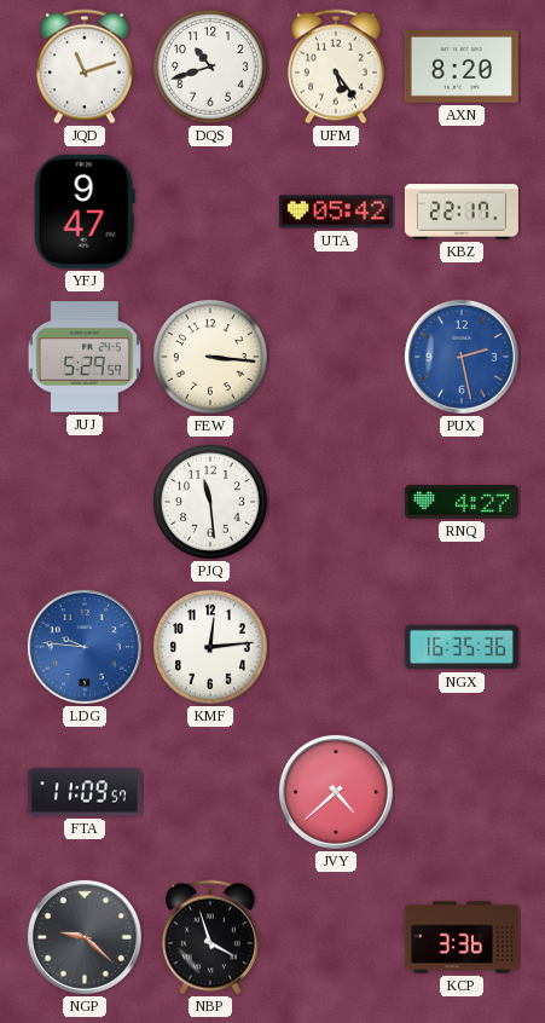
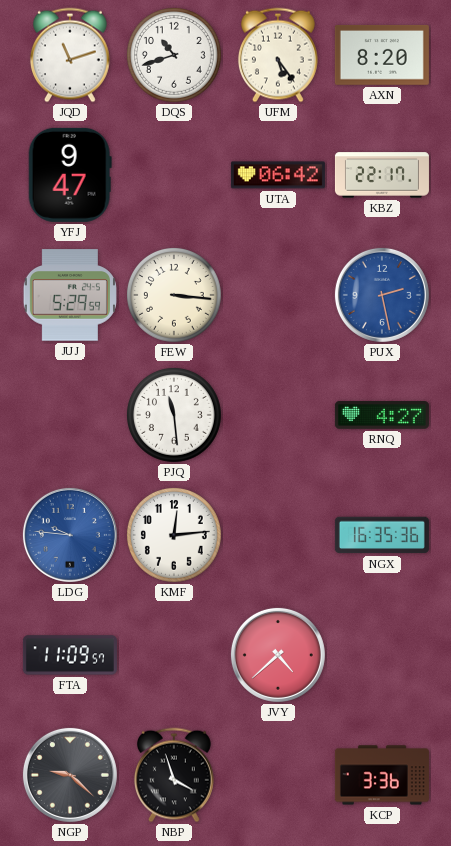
UTA: 05:42 -> 06:42
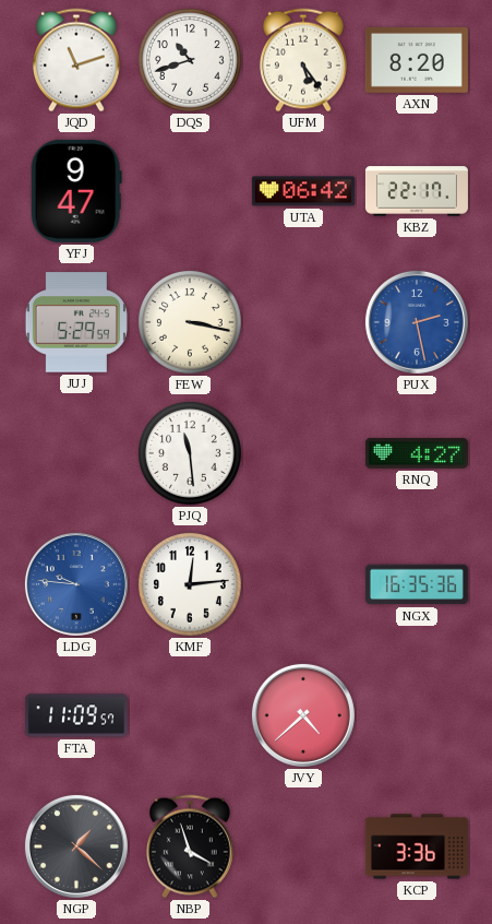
FEW: 3:16 -> 3:17
NGP: 9:22 -> 1:22
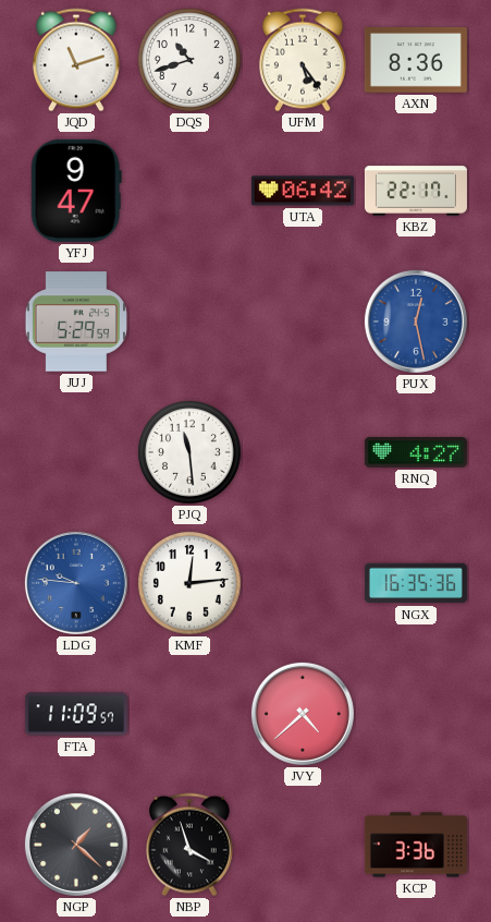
AXN: 8:20 -> 8:36
FEW: 3:17 -> none
PUX: 2:28 -> 12:28
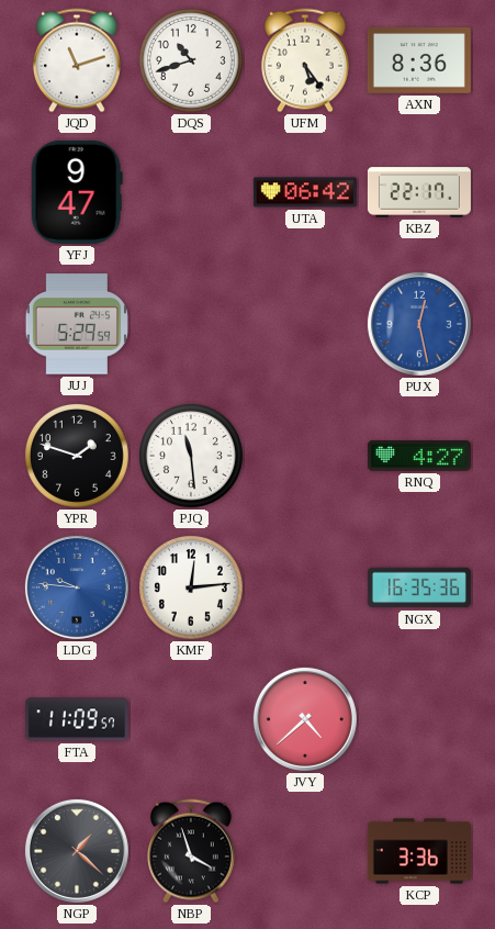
YPR: none -> 1:48
